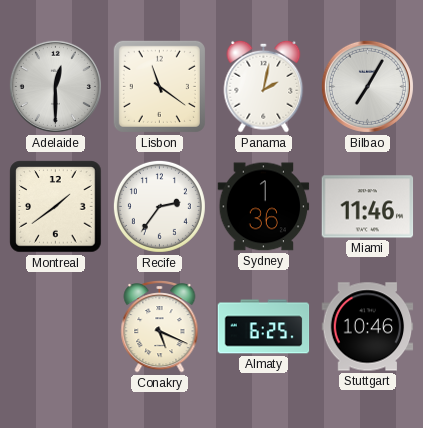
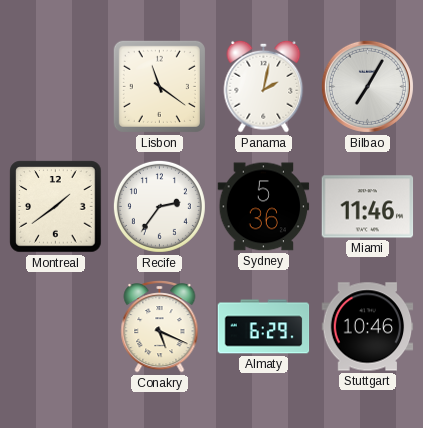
Adelaide: 12:30 -> none
Sydney: 1:36 -> 5:36
Almaty: 6:25 -> 6:29
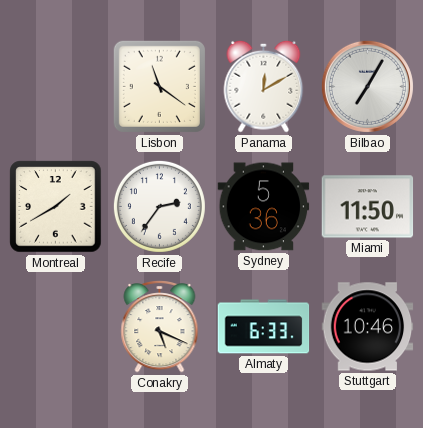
Panama: 2:02 -> 12:10
Montreal: 1:39 -> 1:40
Miami: 11:46 -> 11:50
Almaty: 6:29 -> 6:33
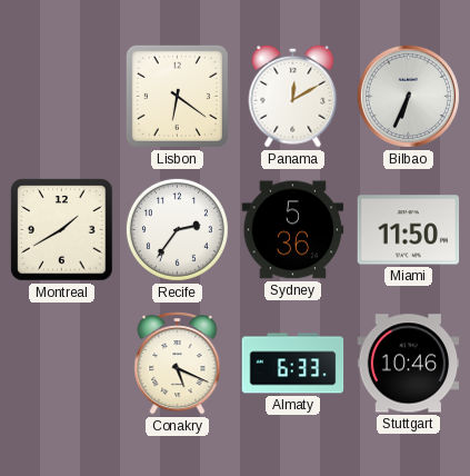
Lisbon: 11:21 -> 6:21
Bilbao: 7:05 -> 6:34
